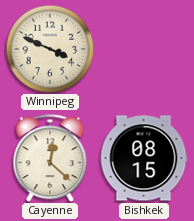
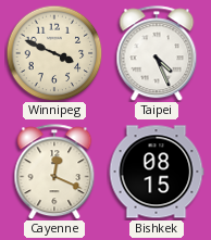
Taipei: none -> 4:26
Cayenne: 12:22 -> 12:19
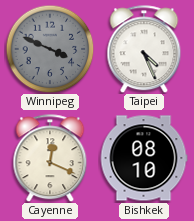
Winnipeg dial: cream -> grey
Bishkek: 08:15 -> 08:10
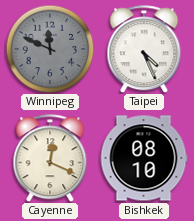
Winnipeg: 3:49 -> 11:49
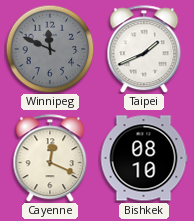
Taipei: 4:26 -> 1:41
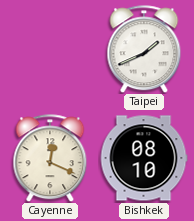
Winnipeg: 11:49 -> none
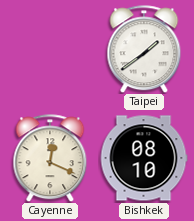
Taipei: 1:41 -> 1:39
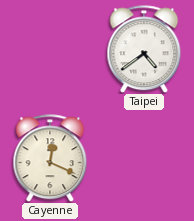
Taipei: 1:39 -> 4:39
Bishkek: 08:10 -> none
